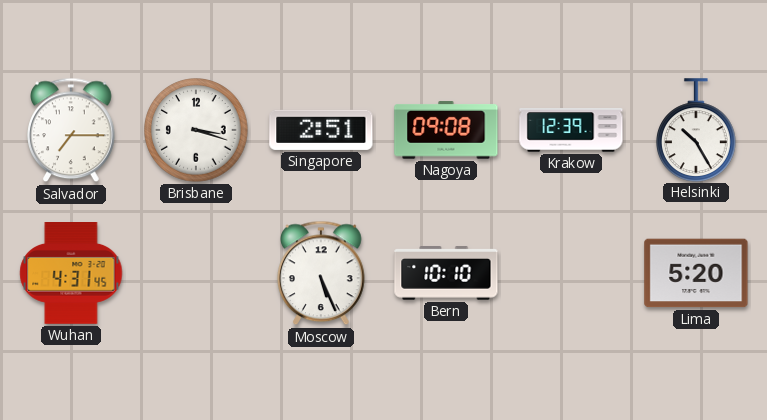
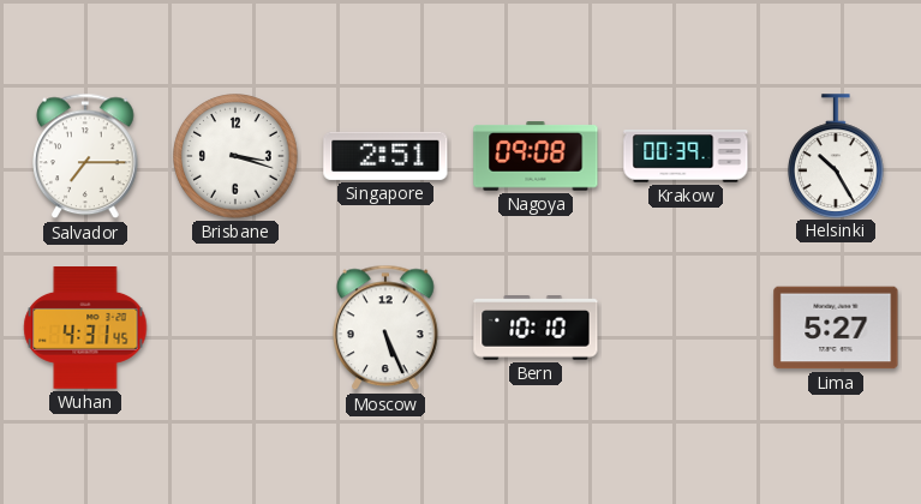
Krakow: 12:39 -> 00:39
Lima: 5:20 -> 5:27
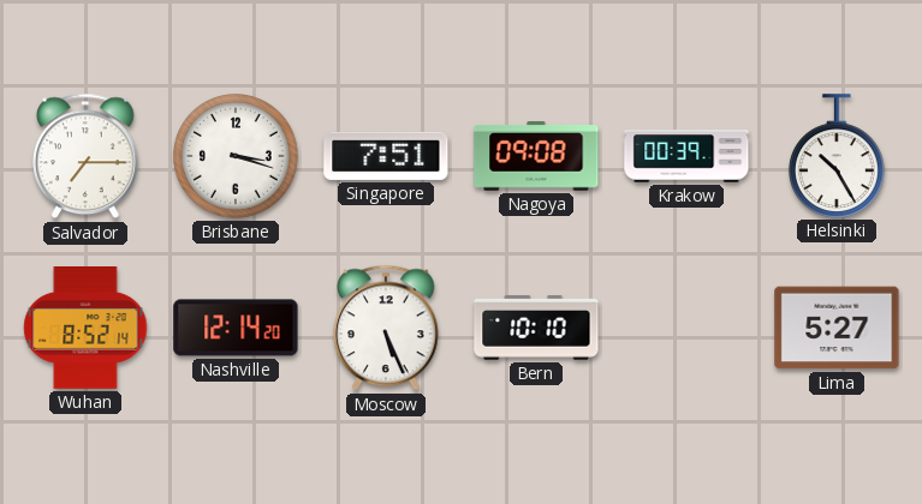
Singapore: 2:51 -> 7:51
Wuhan: 4:31 -> 8:52
Nashville: none -> 12:14
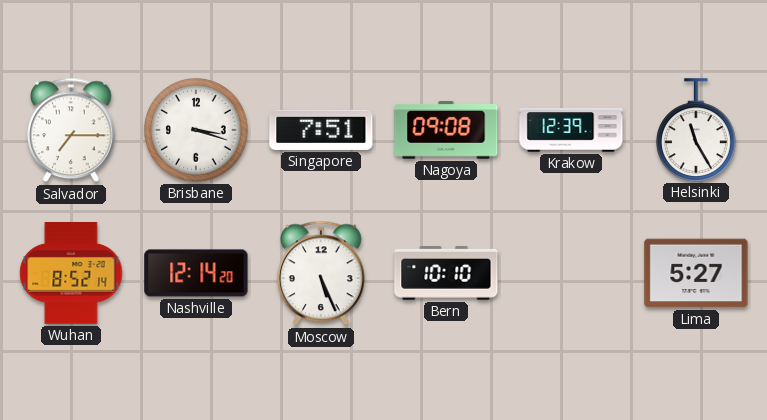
Krakow: 00:39 -> 12:39
Helsinki: 10:25 -> 11:25
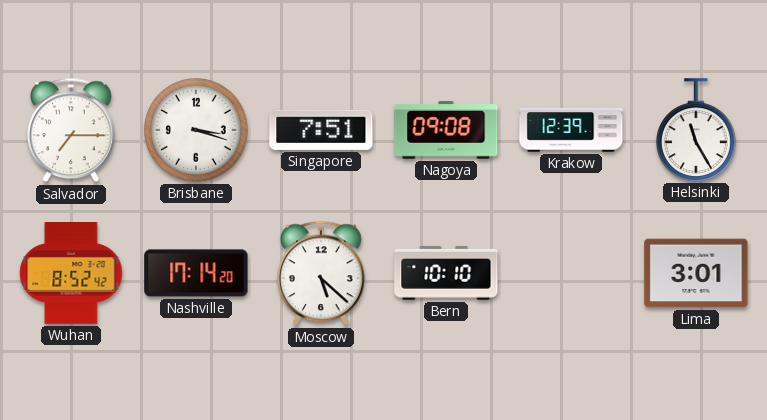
Wuhan: 8:52:14 -> 8:52:42
Nashville: 12:14 -> 17:14
Moscow: 5:26 -> 5:22
Lima: 5:27 -> 3:01
